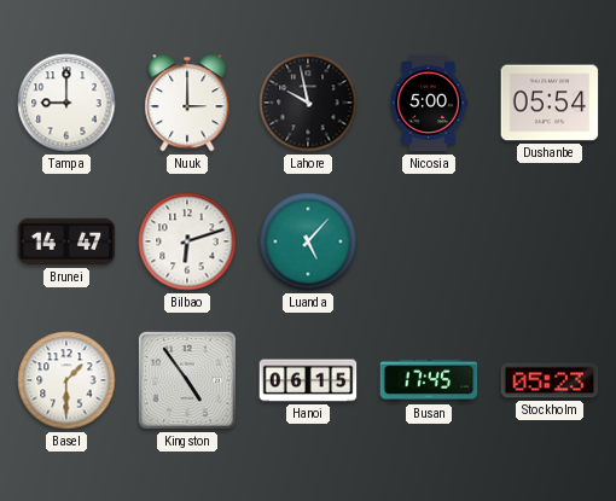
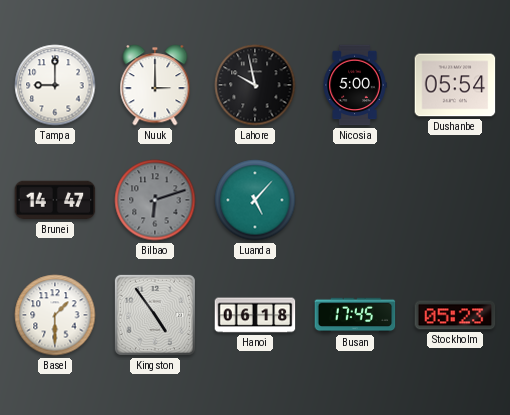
Bilbao dial: white -> grey
Hanoi: 06:15 -> 06:18
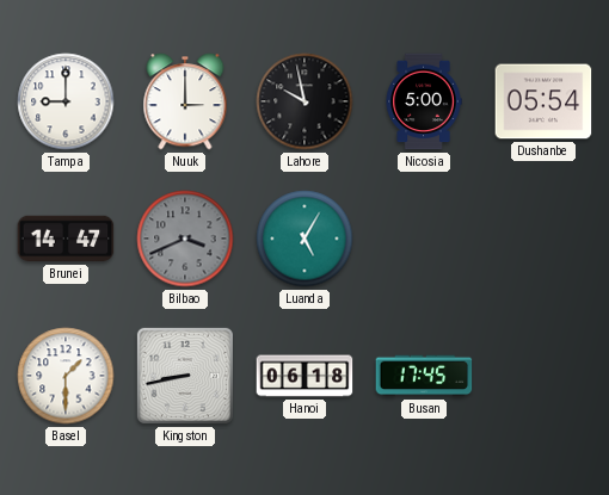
Bilbao: 6:12 -> 3:41
Luanda: 5:07 -> 5:05
Kingston: 4:54 -> 8:43
Stockholm: 05:23 -> none
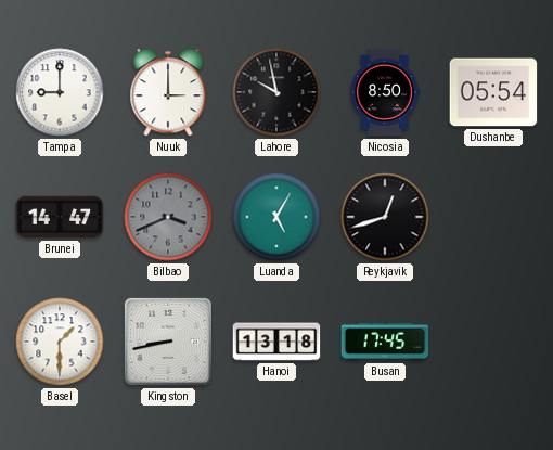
Nicosia: 5:00 -> 8:50
Reykjavik: none -> 12:42
Hanoi: 06:18 -> 13:18
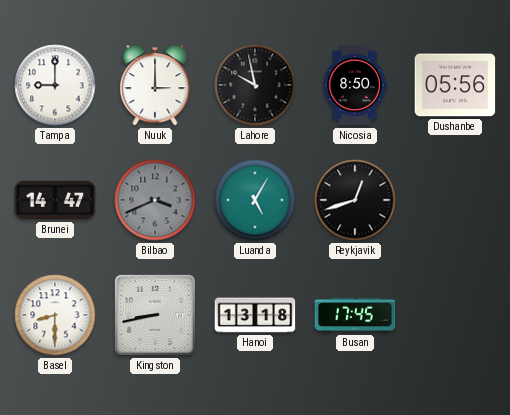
Dushanbe: 05:54 -> 05:56
Basel: 1:30 -> 8:30
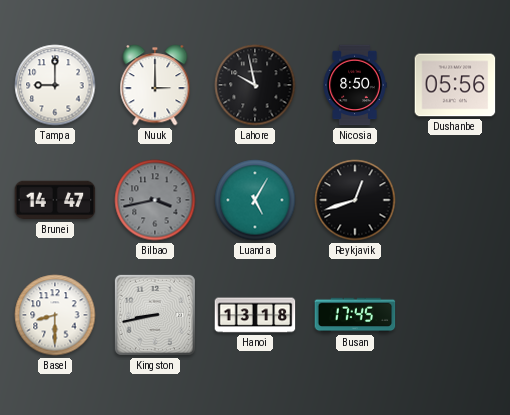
Bilbao: 3:41 -> 3:43
